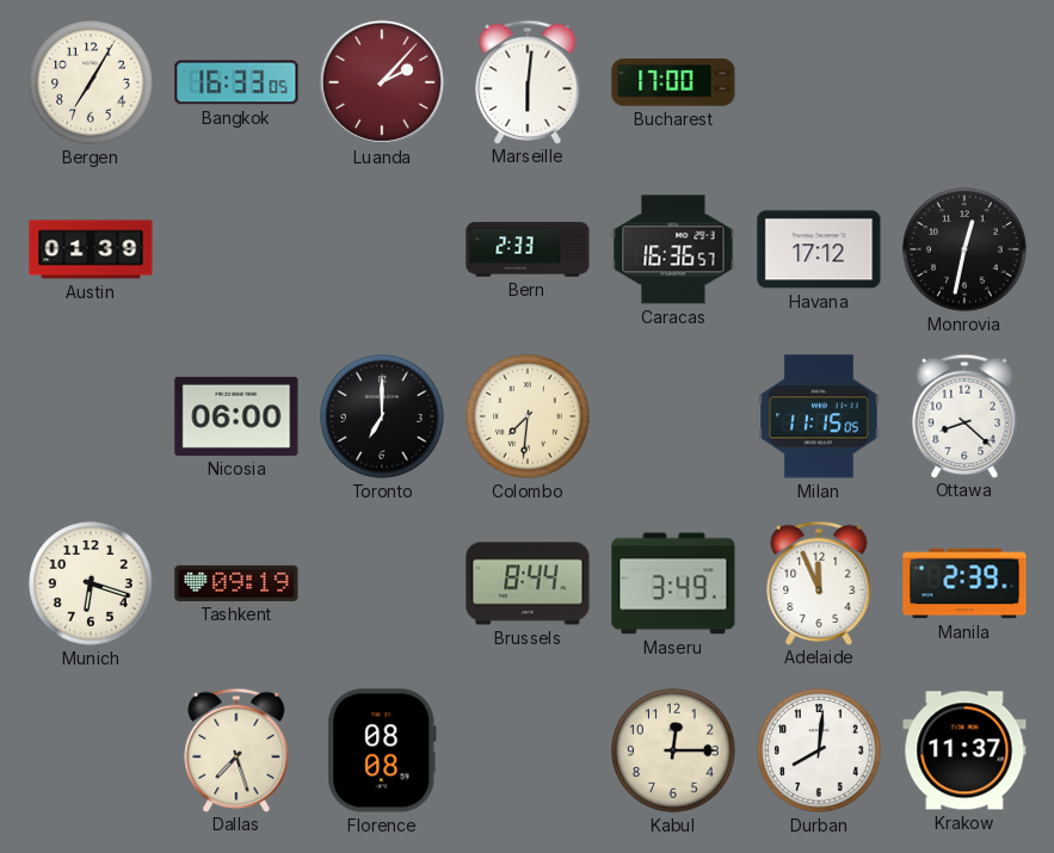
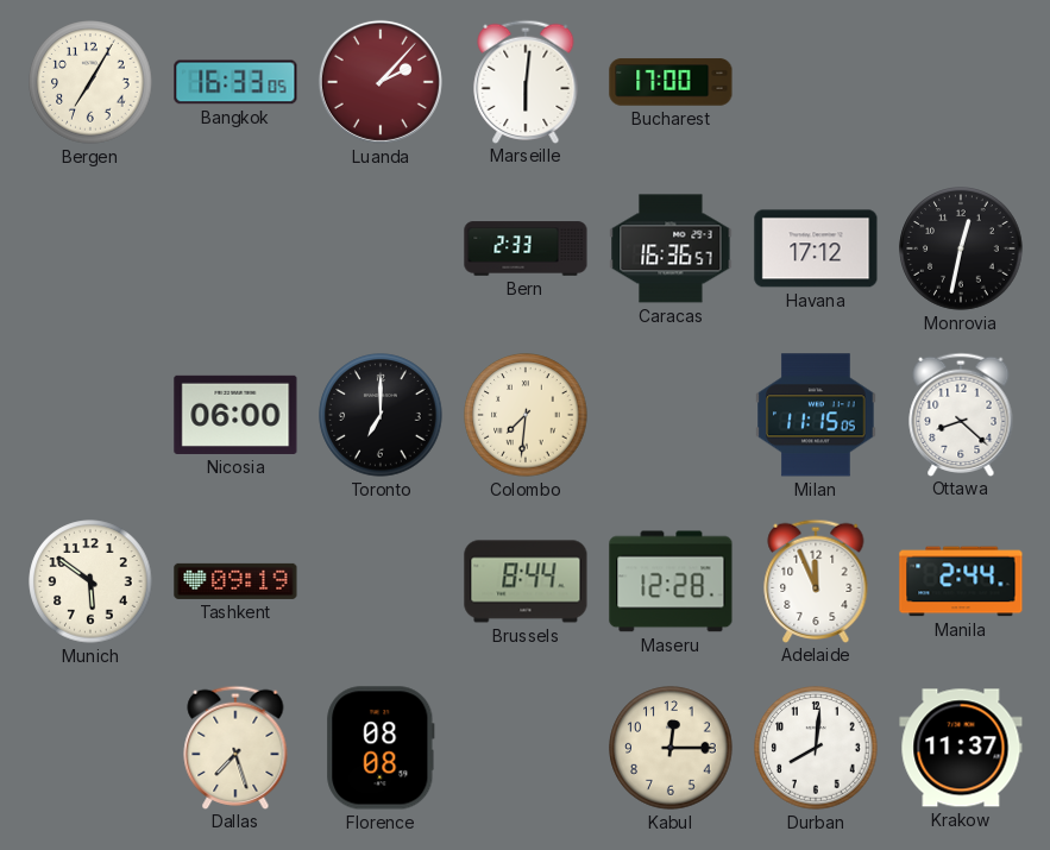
Austin: 01:39 -> none
Munich: 6:18 -> 5:51
Maseru: 3:49 -> 12:28
Manila: 2:39 -> 2:44
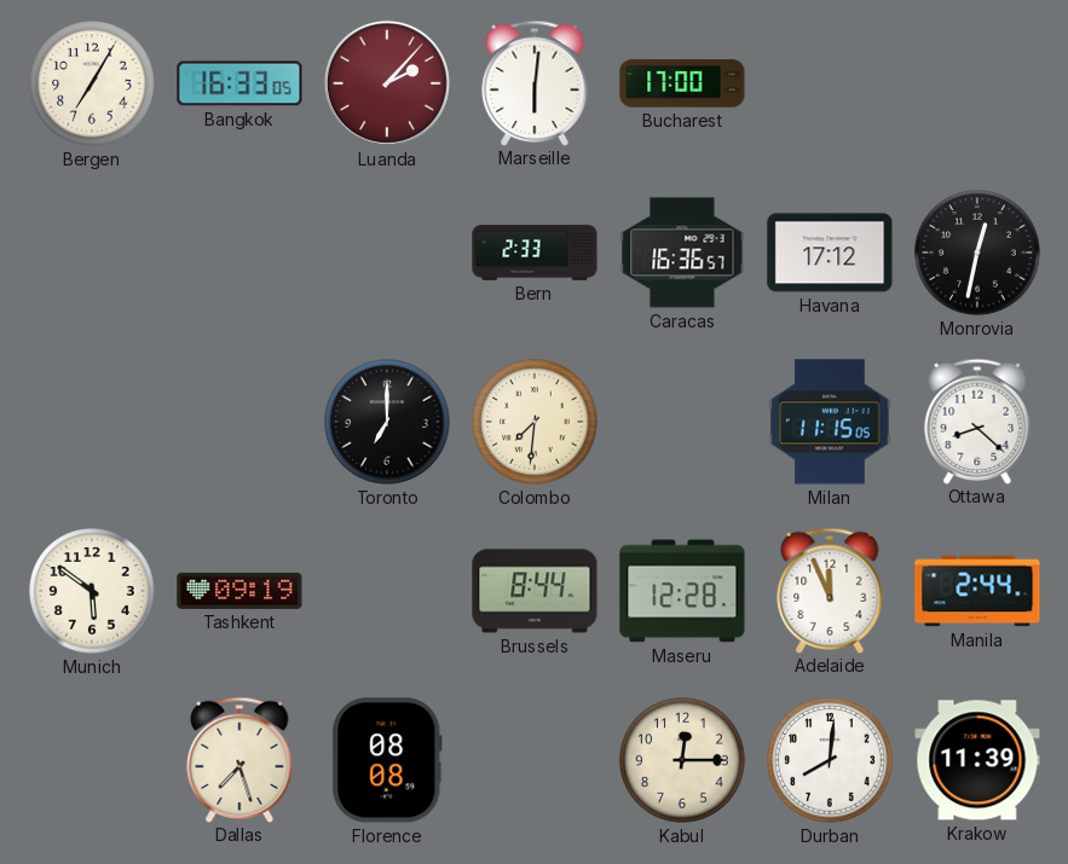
Nicosia: 06:00 -> none
Krakow: 11:37 -> 11:39
